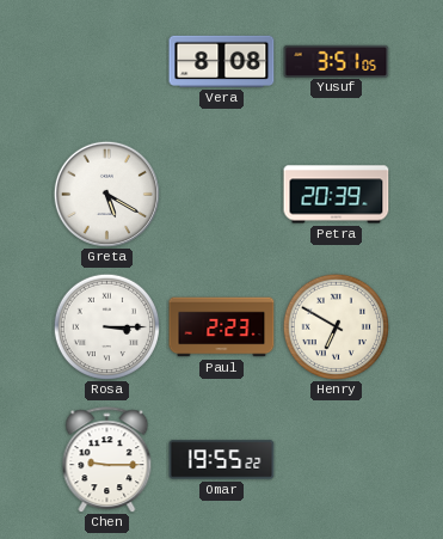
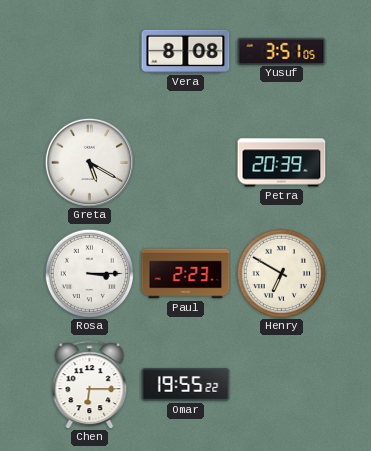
Chen: 9:15 -> 6:15
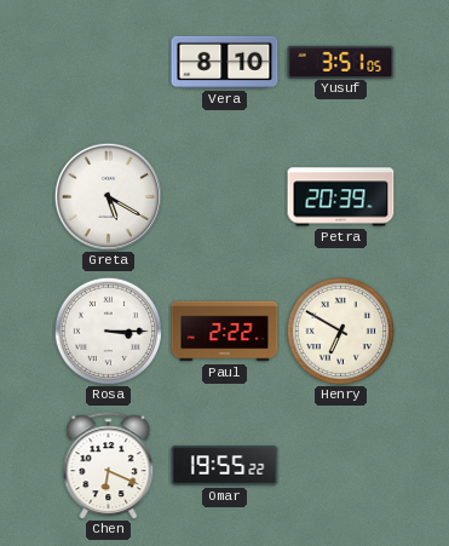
Vera: 8:08 -> 8:10
Paul: 2:23 -> 2:22
Chen: 6:15 -> 6:19
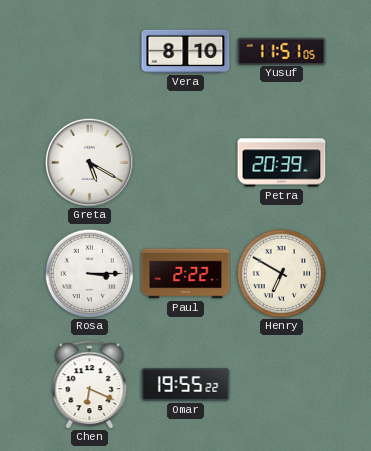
Yusuf: 3:51 -> 11:51
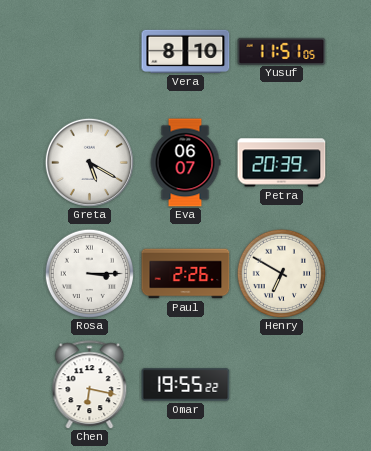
Eva: none -> 06:07
Paul: 2:22 -> 2:26
Chen: 6:19 -> 6:17
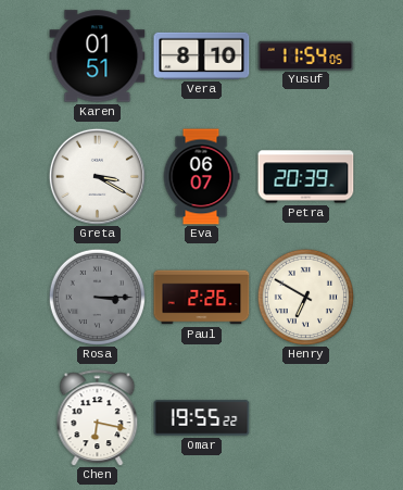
Karen: none -> 01:51
Yusuf: 11:51 -> 11:54
Greta: 5:20 -> 3:20
Rosa dial: white -> grey
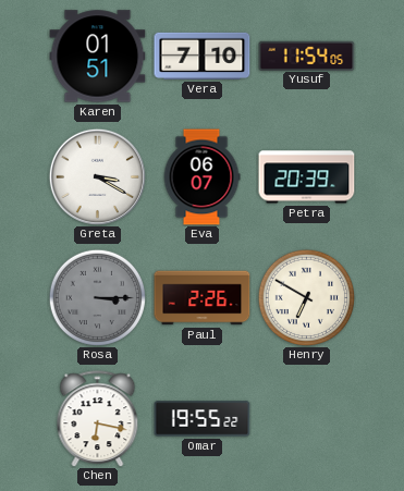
Vera: 8:10 -> 7:10
